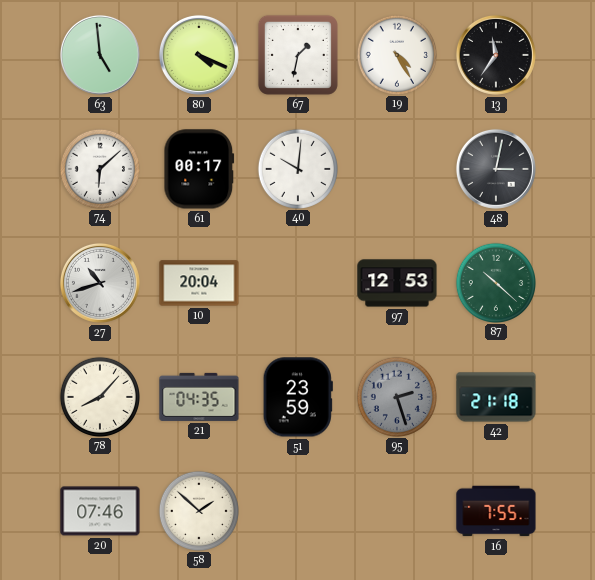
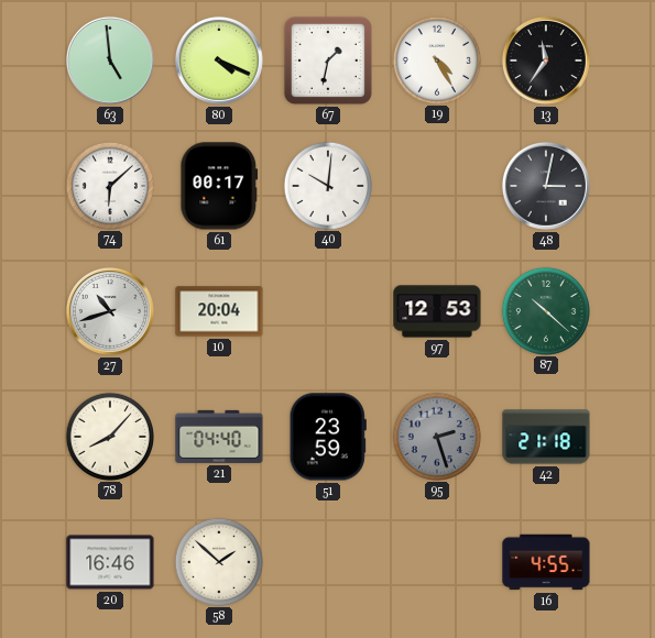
21: 04:35 -> 04:40
20: 07:46 -> 16:46
16: 7:55 -> 4:55
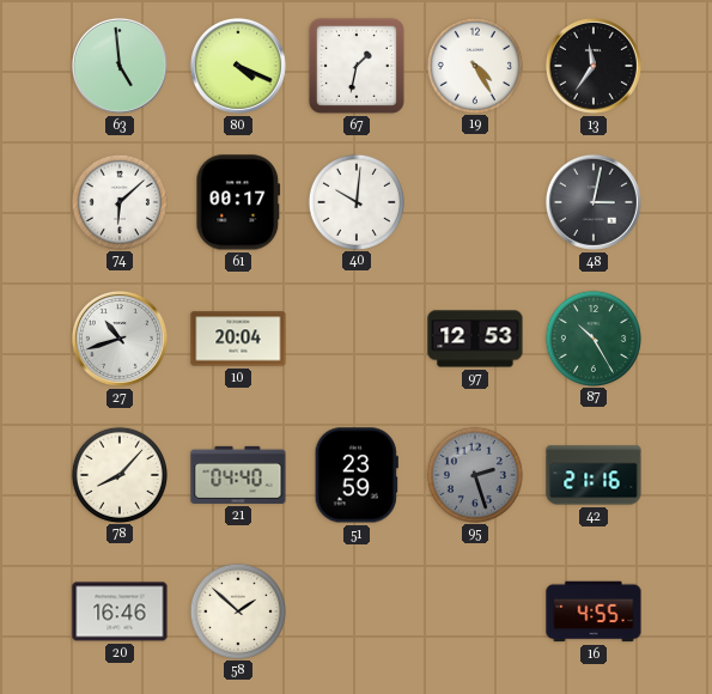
87: 10:22 -> 10:25
42: 21:18 -> 21:16
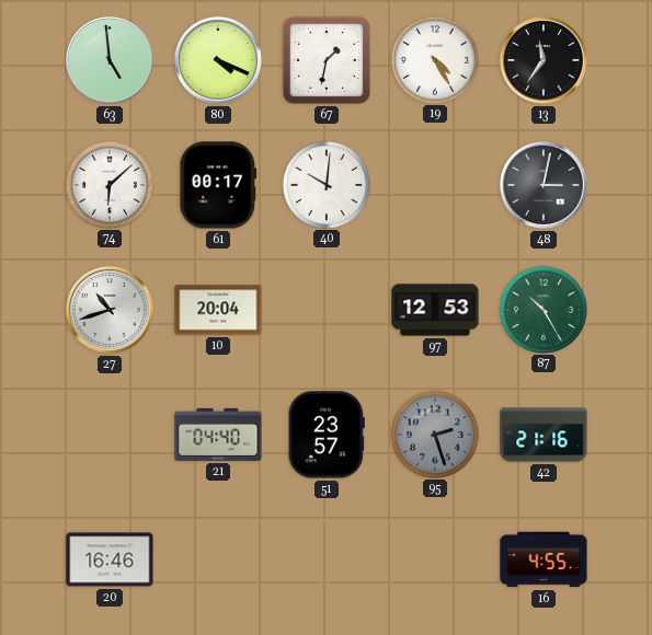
78: 8:07 -> none
51: 23:59 -> 23:57
58: 1:52 -> none
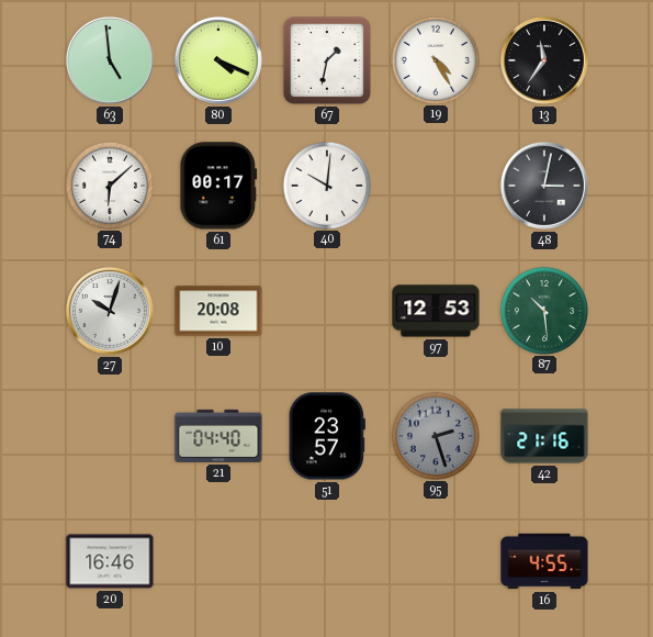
27: 10:42 -> 10:03
10: 20:04 -> 20:08
87: 10:25 -> 10:29
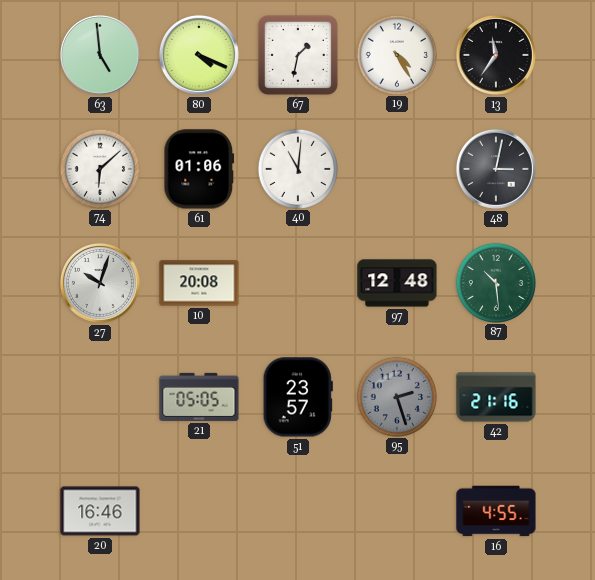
61: 00:17 -> 01:06
40: 10:01 -> 11:01
97: 12:53 -> 12:48
21: 04:40 -> 05:05
